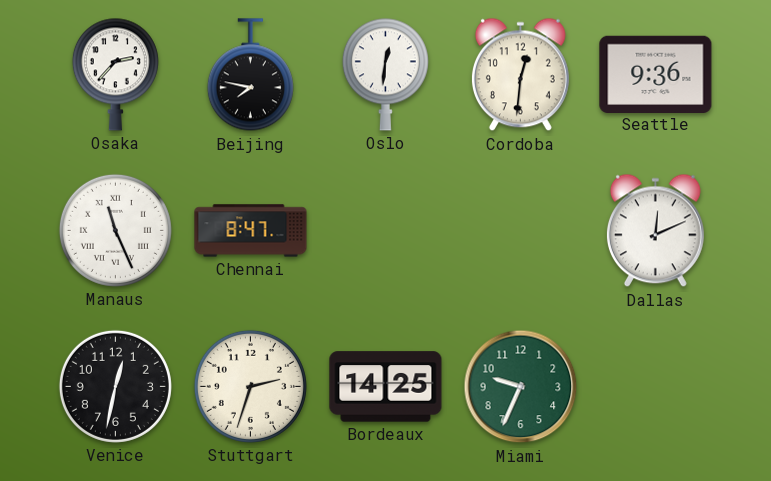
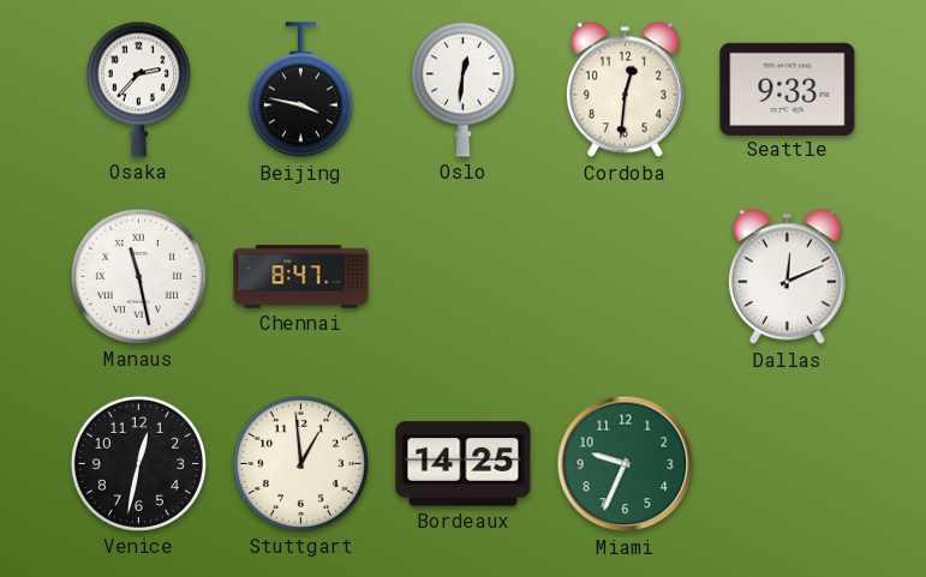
Beijing: 7:47 -> 3:47
Seattle: 9:36 -> 9:33
Manaus: 11:26 -> 11:28
Stuttgart: 2:33 -> 12:59
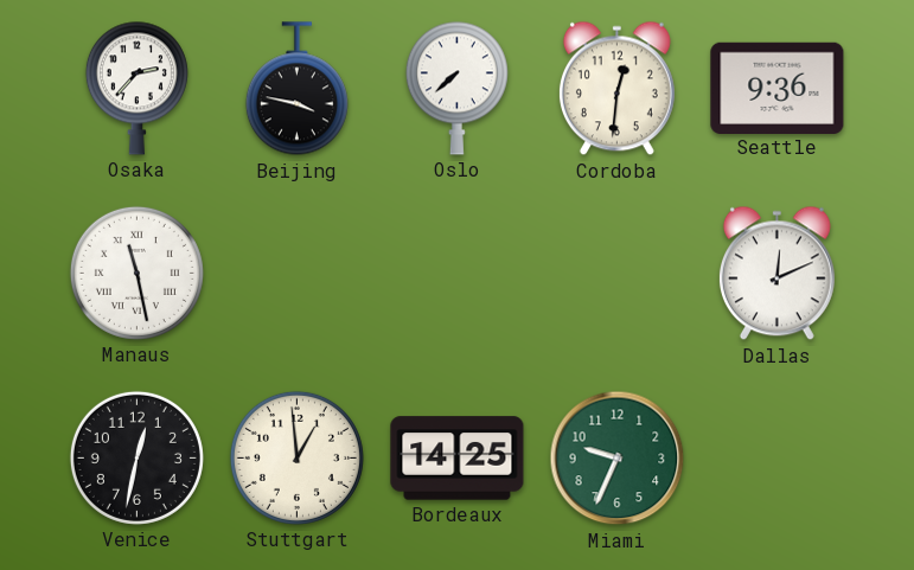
Oslo: 12:31 -> 7:38
Seattle: 9:33 -> 9:36
Chennai: 8:47 -> none
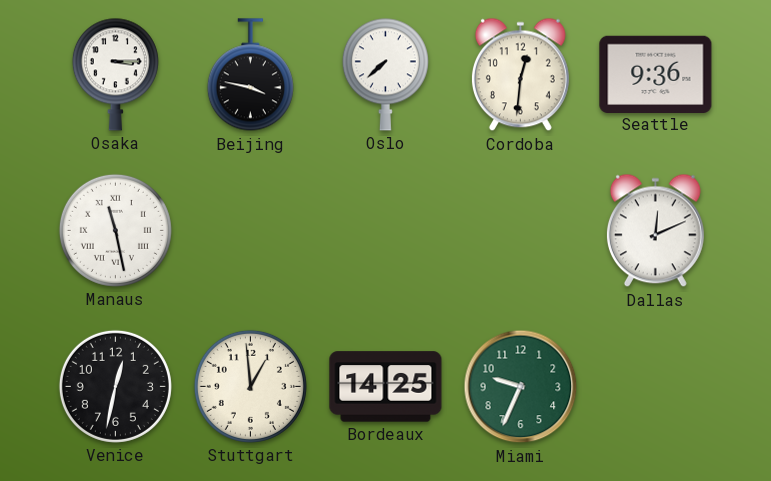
Osaka: 2:37 -> 3:15
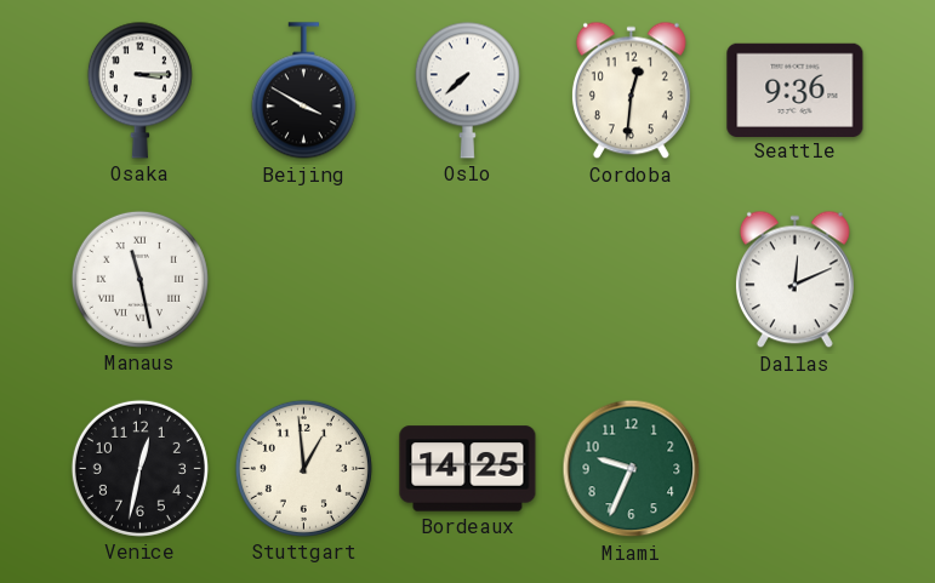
Beijing: 3:47 -> 3:50
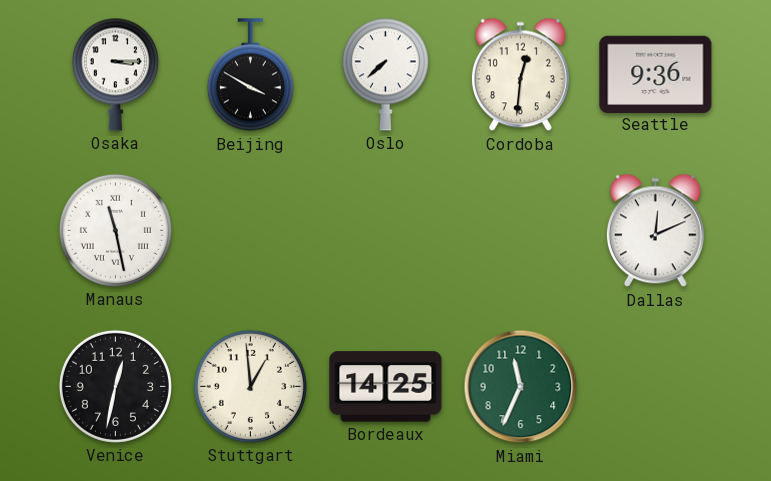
Miami: 9:34 -> 11:34
